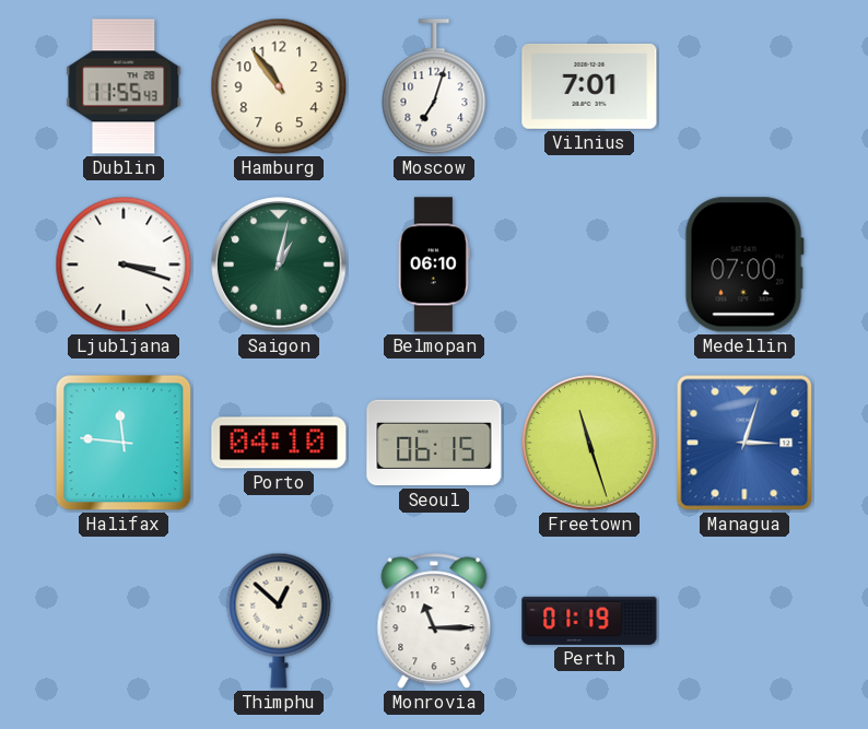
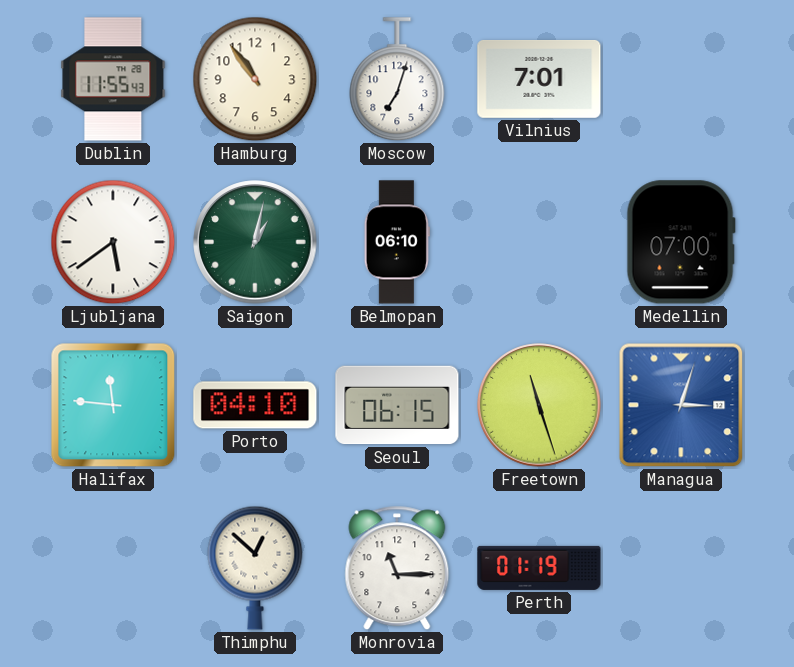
Ljubljana: 3:18 -> 5:39
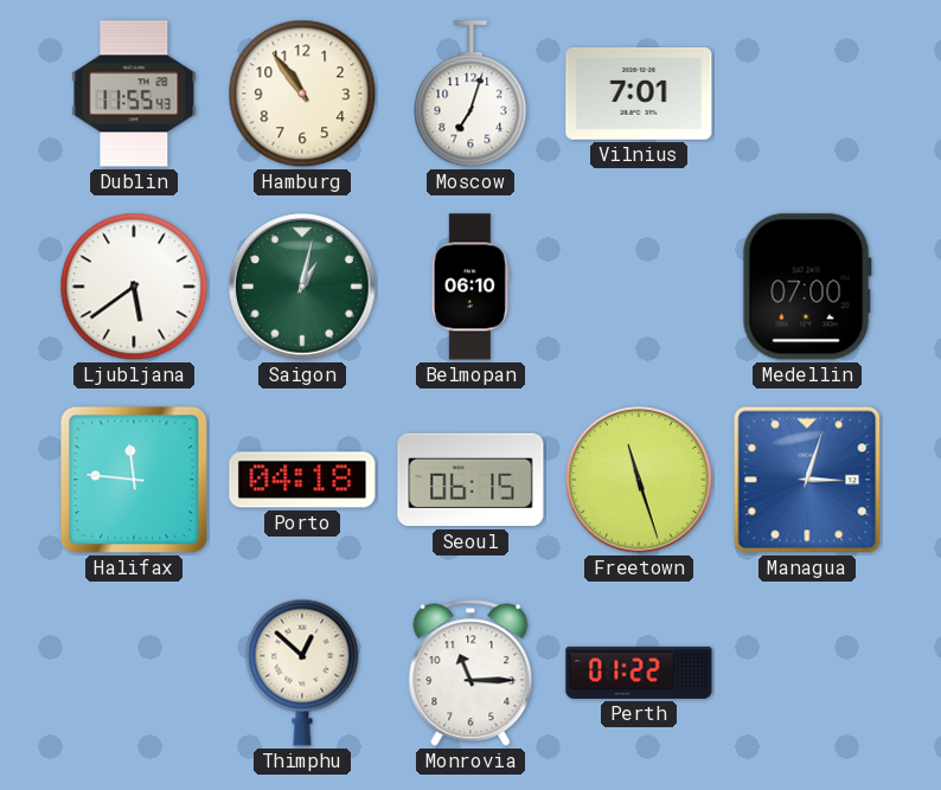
Porto: 04:10 -> 04:18
Perth: 01:19 -> 01:22
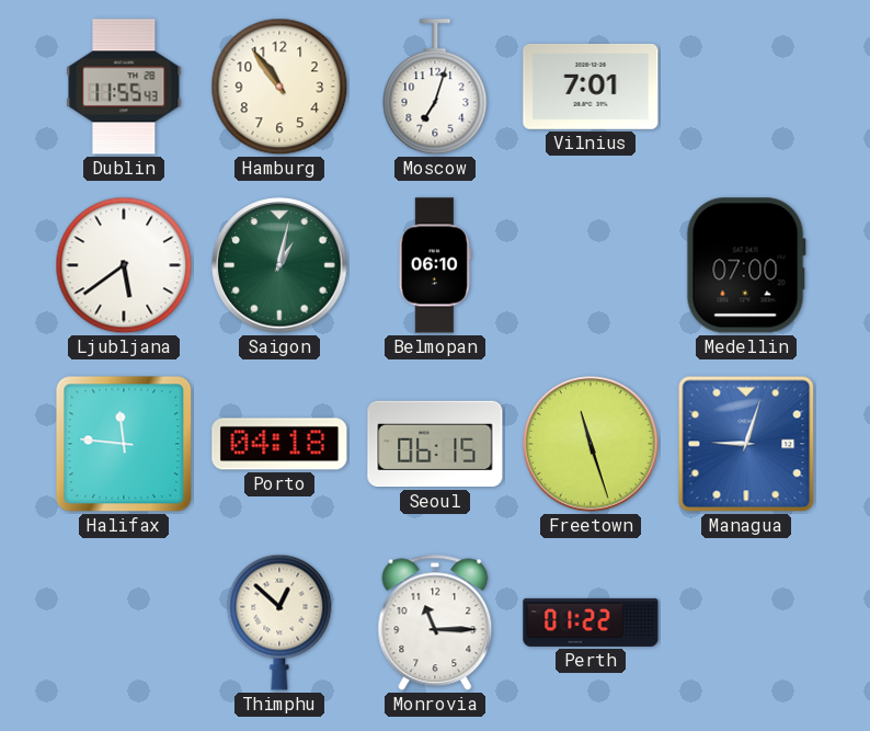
Managua: 3:03 -> 9:03
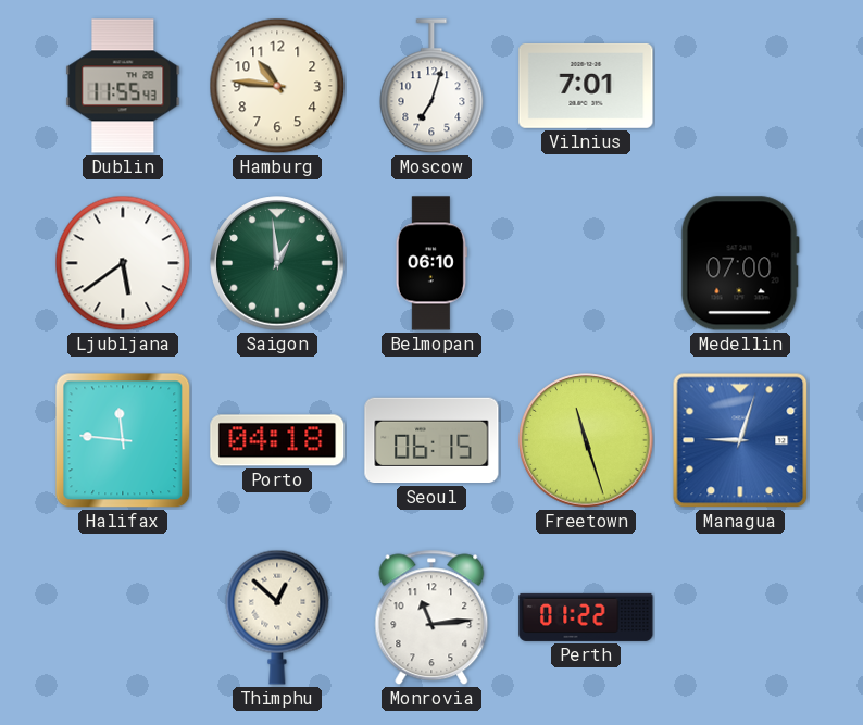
Hamburg: 10:54 -> 10:46
Saigon: 1:02 -> 12:59
Monrovia: 11:15 -> 11:14
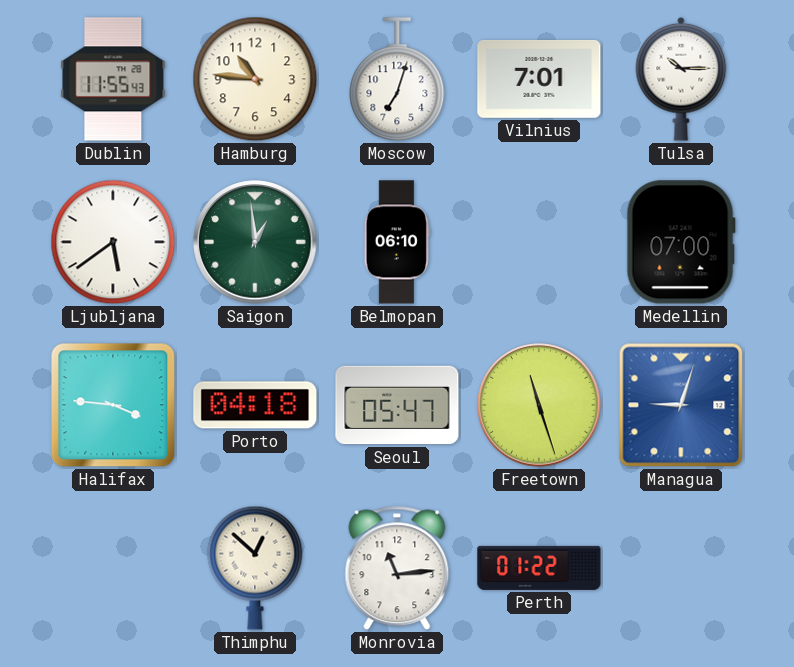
Tulsa: none -> 10:15
Halifax: 11:46 -> 3:46
Seoul: 06:15 -> 05:47
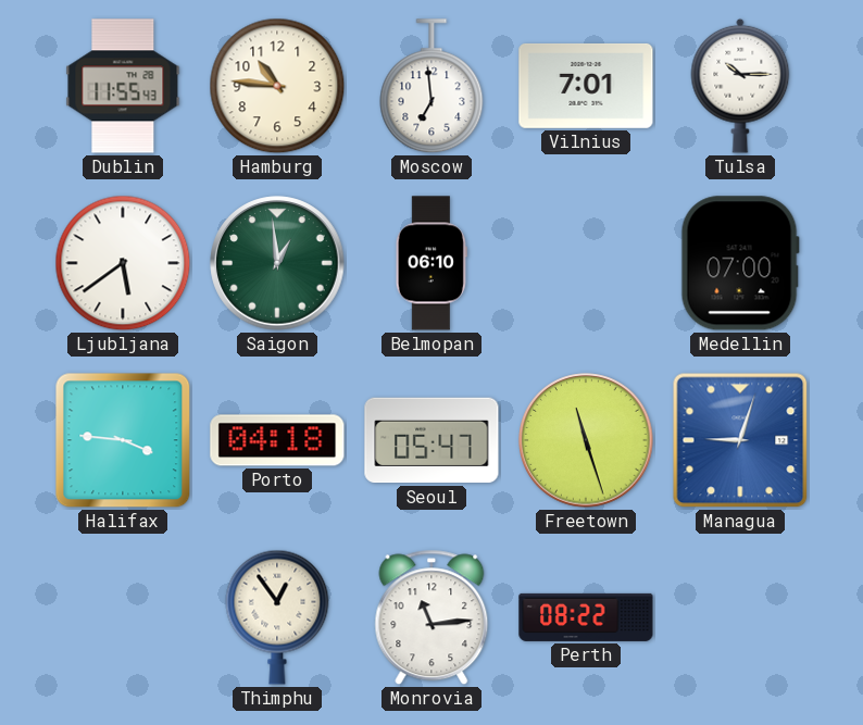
Moscow: 7:03 -> 6:59
Thimphu: 12:52 -> 12:54
Perth: 01:22 -> 08:22
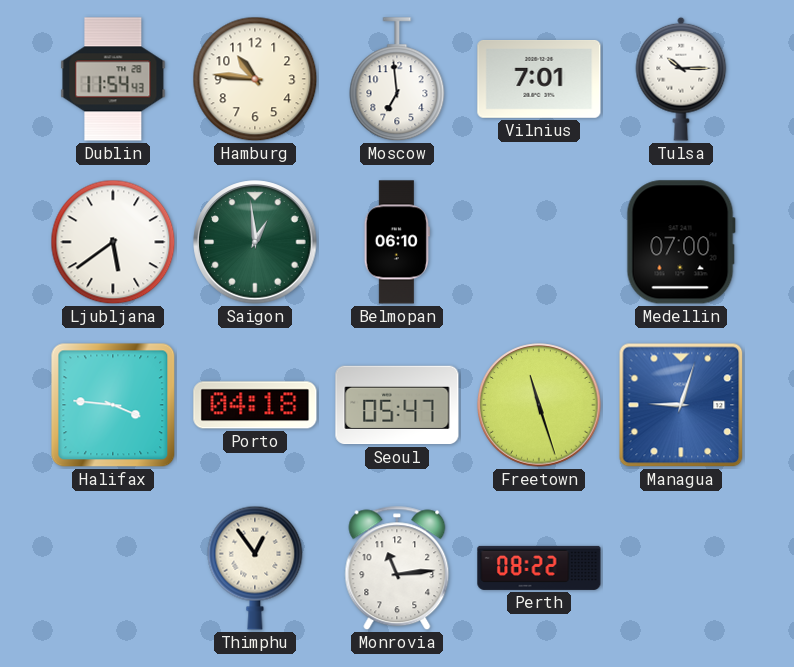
Dublin: 11:55 -> 11:54
